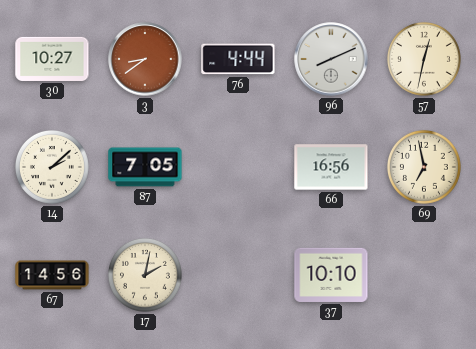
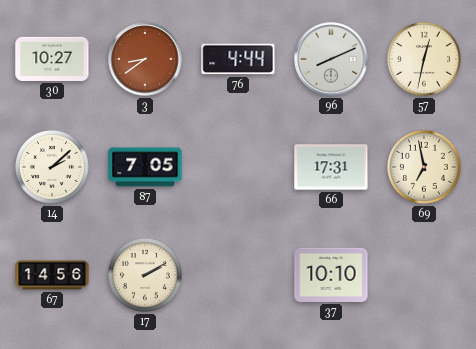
66: 16:56 -> 17:31
17: 2:02 -> 2:10
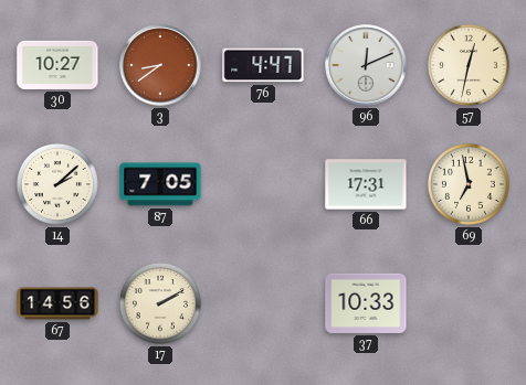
76: 4:44 -> 4:47
96: 8:11 -> 12:11
37: 10:10 -> 10:33
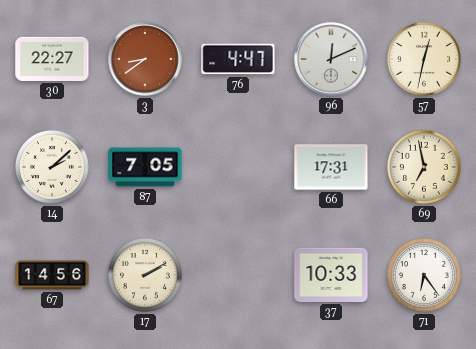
30: 10:27 -> 22:27
71: none -> 6:24
